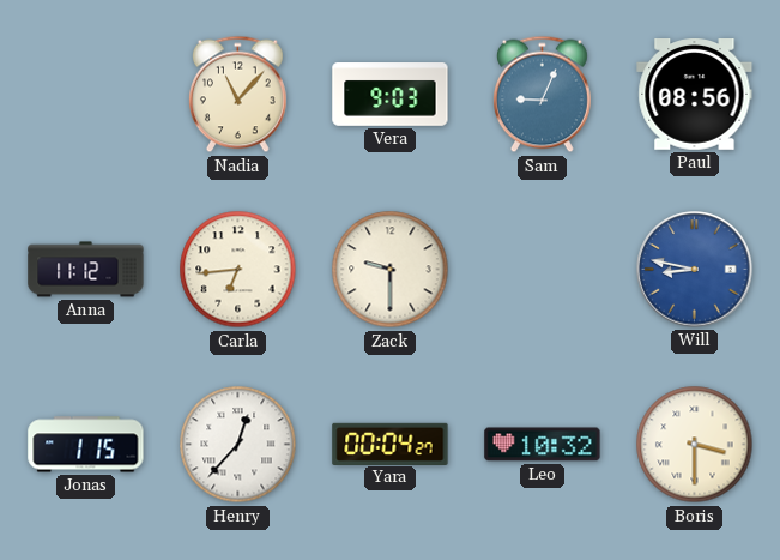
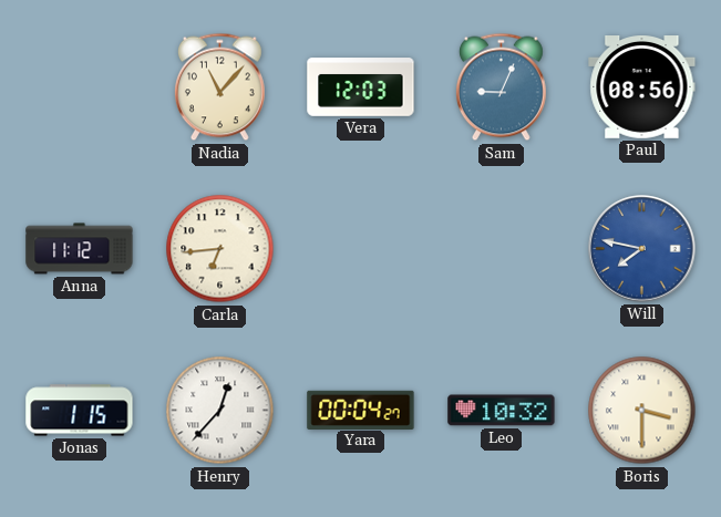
Vera: 9:03 -> 12:03
Zack: 9:30 -> none
Will: 8:47 -> 7:47
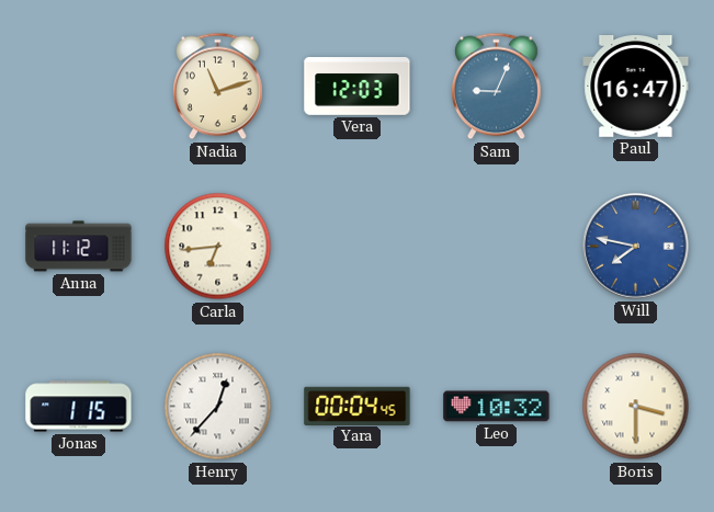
Nadia: 11:07 -> 11:12
Paul: 08:56 -> 16:47
Yara: 00:04:27 -> 00:04:45
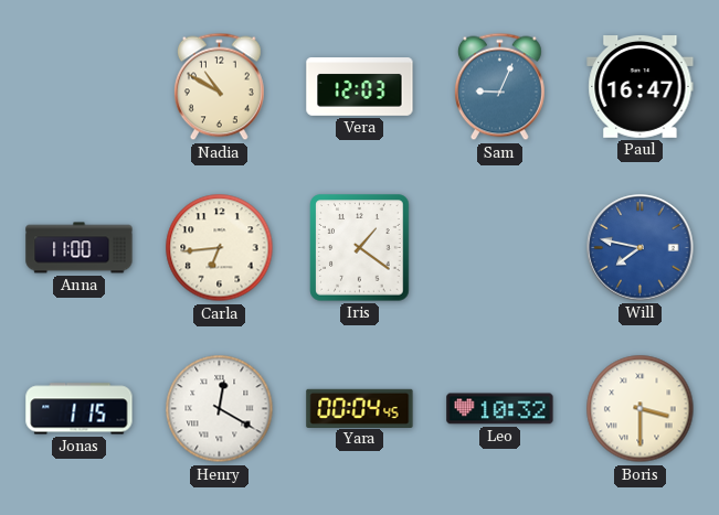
Nadia: 11:12 -> 10:50
Anna: 11:12 -> 11:00
Iris: none -> 1:21
Henry: 12:37 -> 12:20
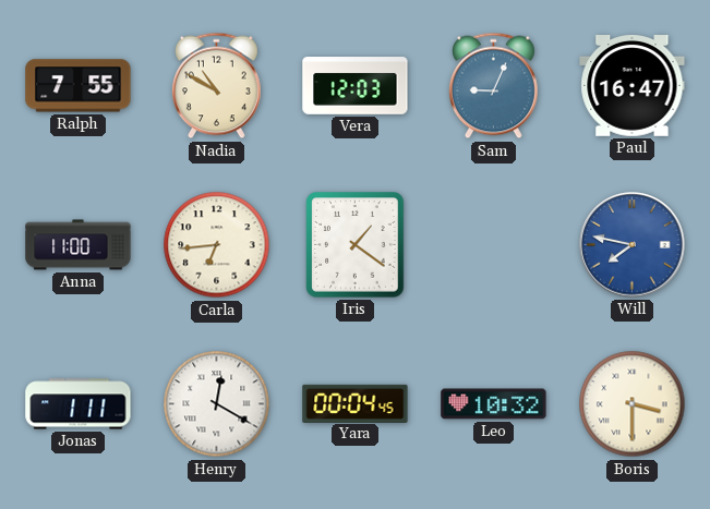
Ralph: none -> 7:55
Jonas: 1:15 -> 1:11
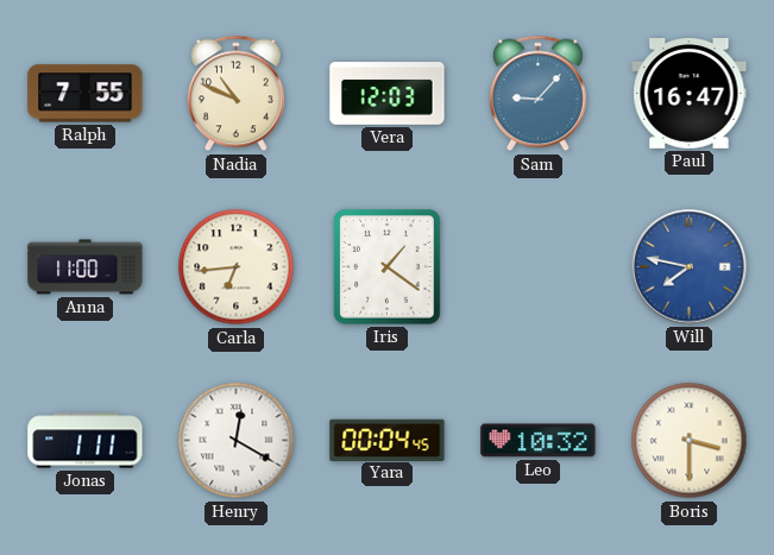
Nadia: 10:50 -> 10:49
Sam: 9:04 -> 9:07
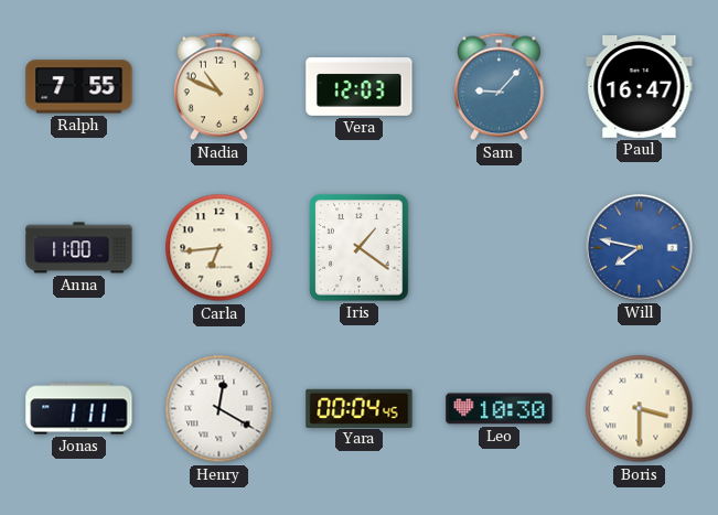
Leo: 10:32 -> 10:30
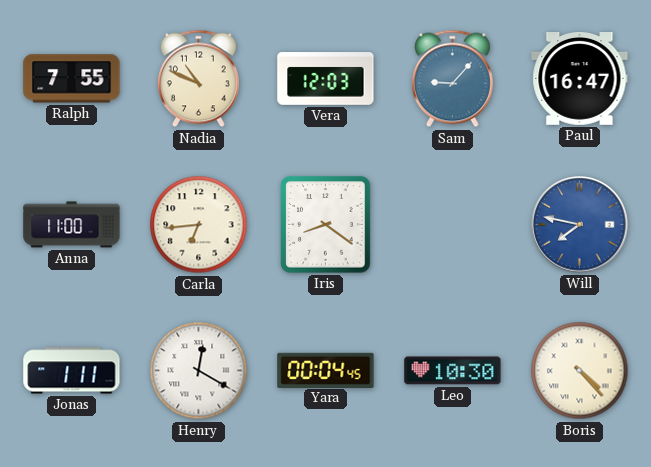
Iris: 1:21 -> 8:21
Boris: 3:30 -> 4:23
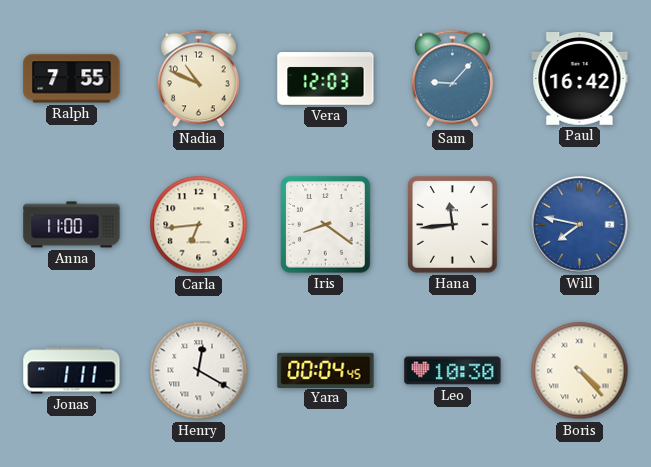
Paul: 16:47 -> 16:42
Hana: none -> 11:44
